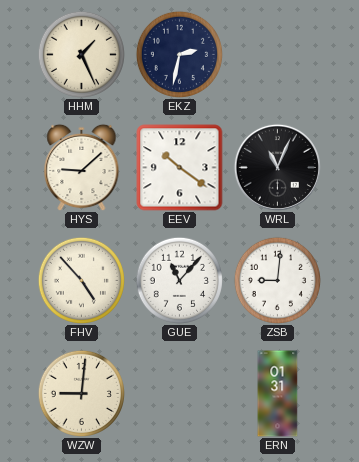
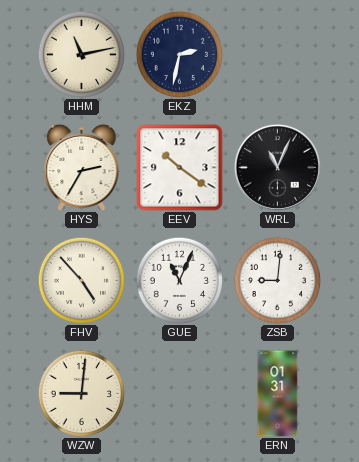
HHM: 1:26 -> 11:13
HYS: 9:08 -> 2:35
GUE: 11:07 -> 11:04
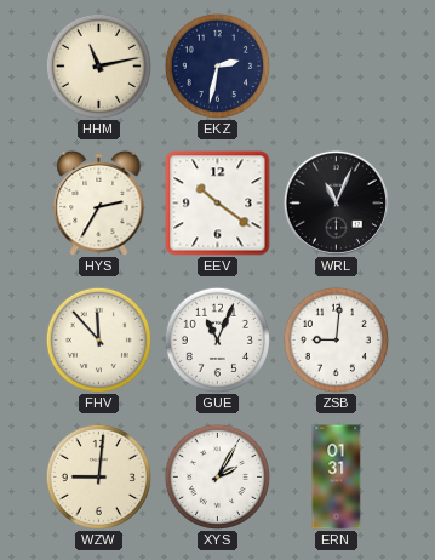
FHV: 4:53 -> 11:53
XYS: none -> 2:05
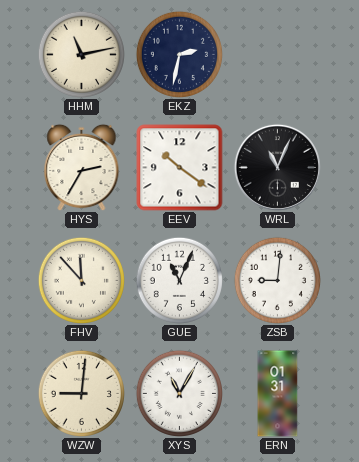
XYS: 2:05 -> 11:05
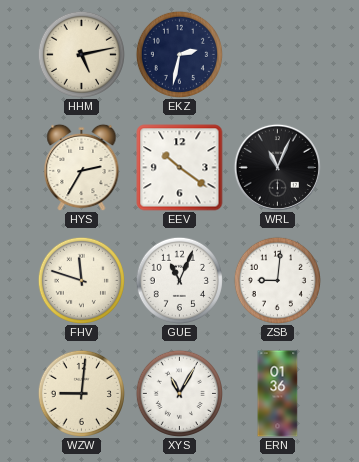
HHM: 11:13 -> 5:13
FHV: 11:53 -> 11:48
ERN: 01:31 -> 01:36
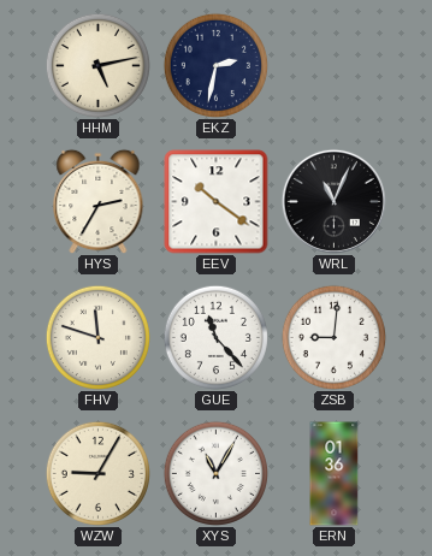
GUE: 11:04 -> 11:23
WZW: 9:01 -> 9:05
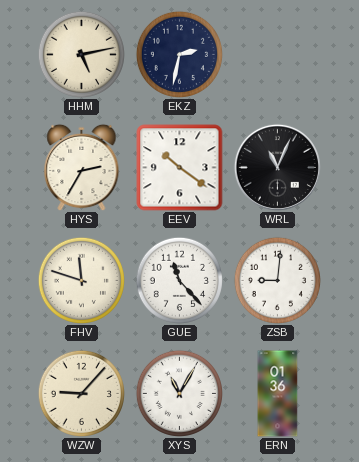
WZW: 9:05 -> 9:07
